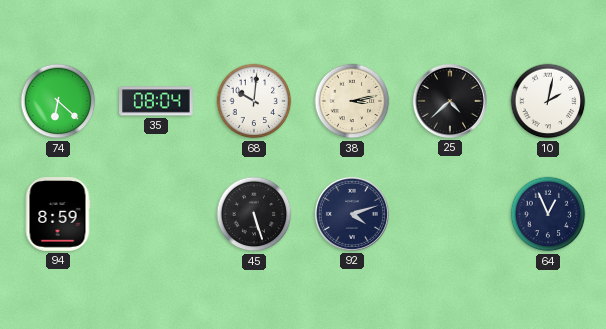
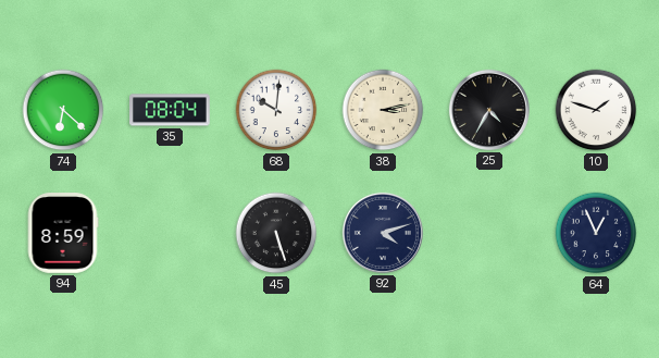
25: 4:38 -> 4:35
10: 2:02 -> 1:48
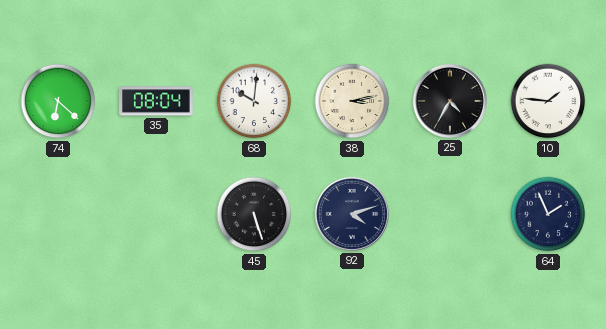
10: 1:48 -> 1:46
94: 8:59 -> none
64: 12:56 -> 1:56
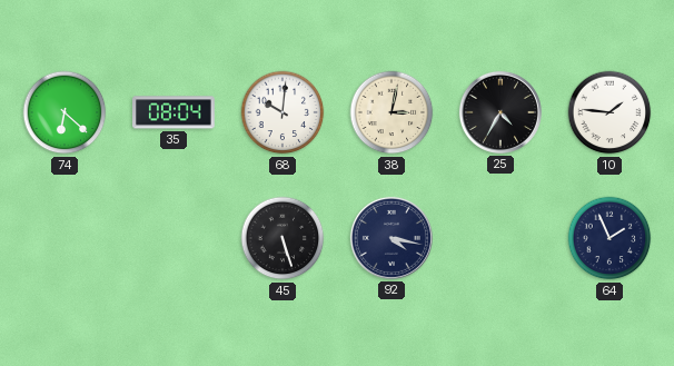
38: 3:13 -> 3:02
92: 4:12 -> 4:17
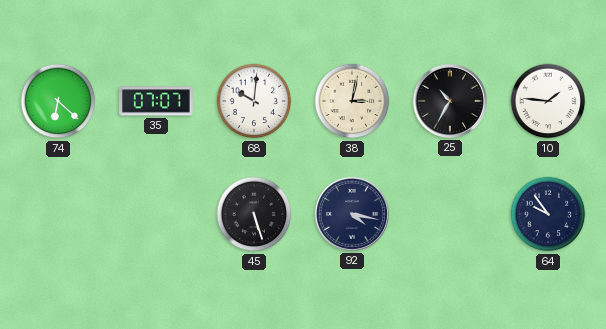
35: 08:04 -> 07:07
25: 4:35 -> 10:35
64: 1:56 -> 9:54
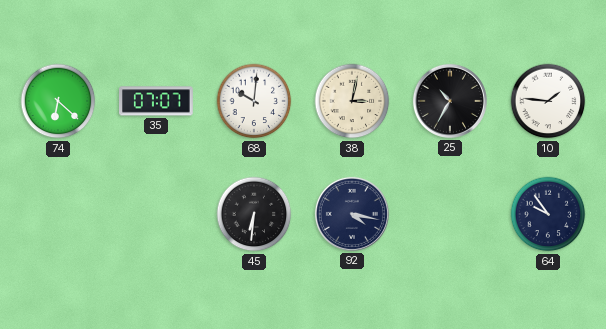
45: 5:27 -> 6:31
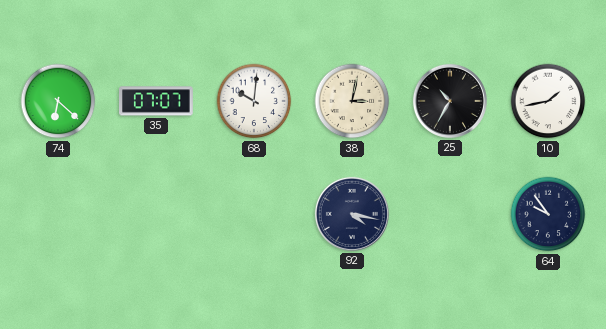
10: 1:46 -> 1:43
45: 6:31 -> none
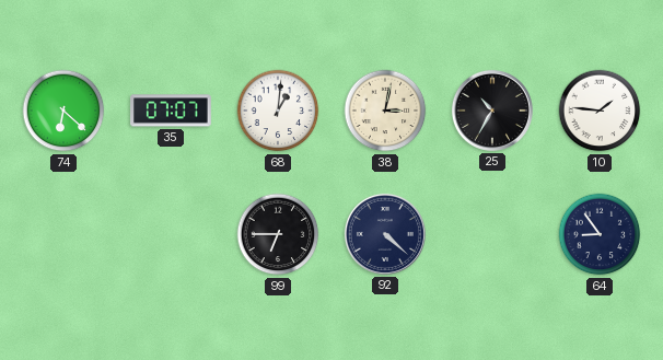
68: 10:01 -> 1:01
10: 1:43 -> 1:46
99: none -> 6:45
92: 4:17 -> 4:22
64: 9:54 -> 8:54
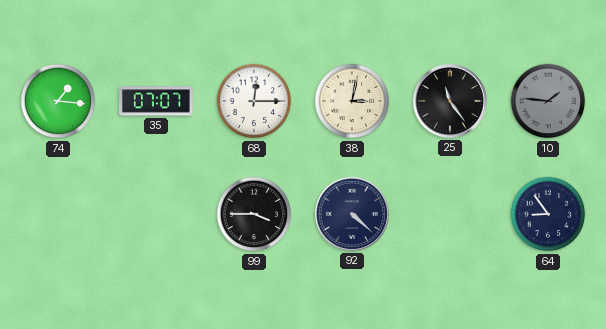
74: 6:22 -> 1:16
68: 1:01 -> 12:15
25: 10:35 -> 11:24
10 dial: white -> grey
99: 6:45 -> 3:45
